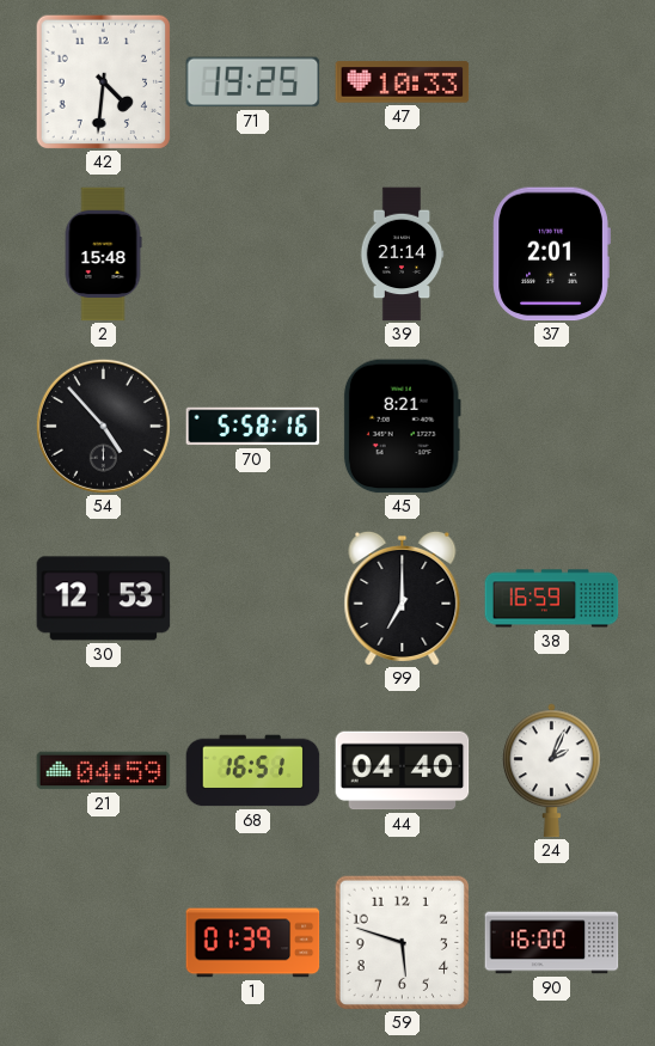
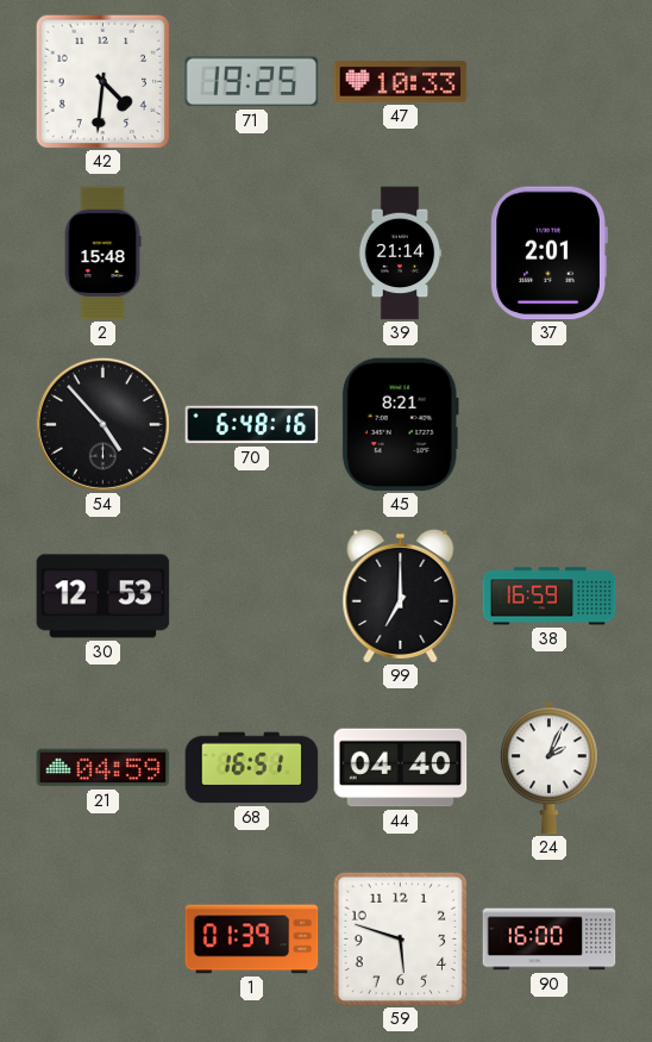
70: 5:58 -> 6:48
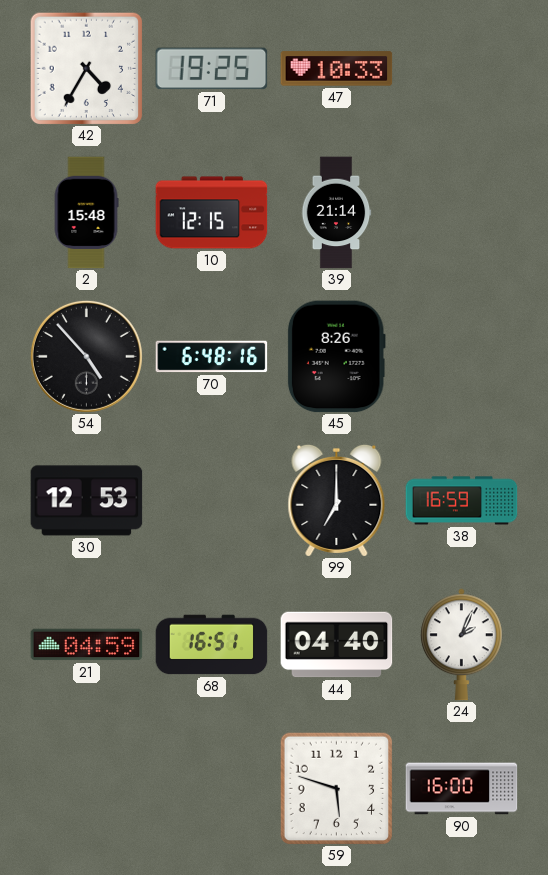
42: 4:31 -> 4:35
10: none -> 12:15
37: 2:01 -> none
45: 8:21 -> 8:26
1: 01:39 -> none
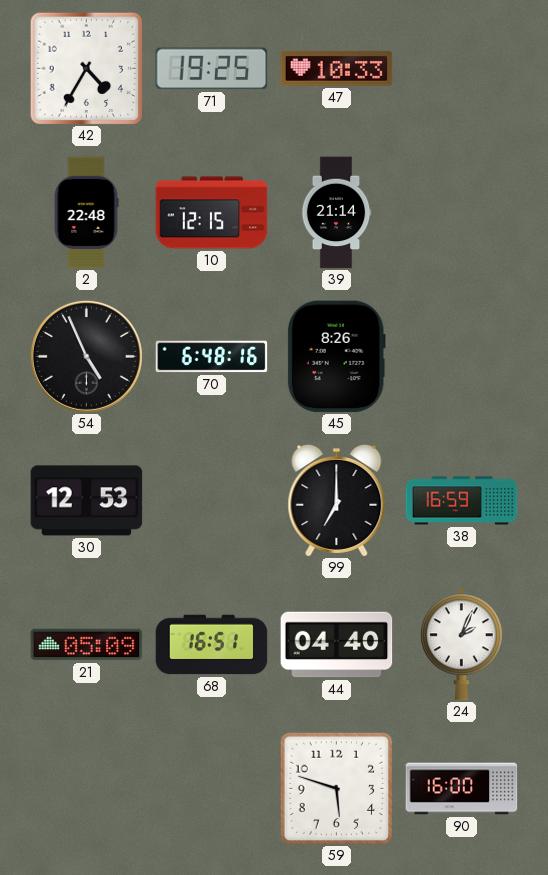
2: 15:48 -> 22:48
54: 4:53 -> 4:56
21: 04:59 -> 05:09
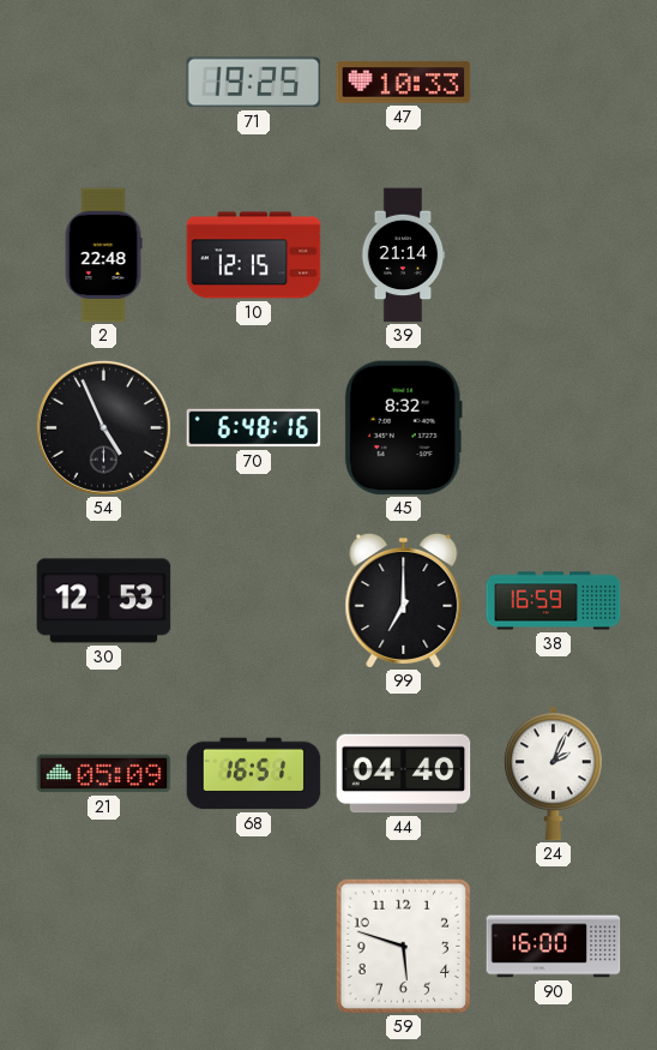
42: 4:35 -> none
45: 8:26 -> 8:32
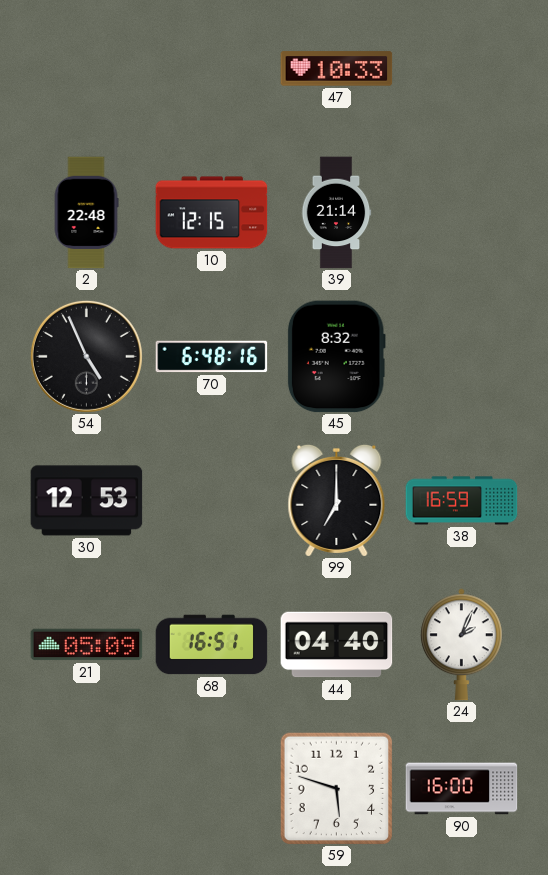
71: 19:25 -> none
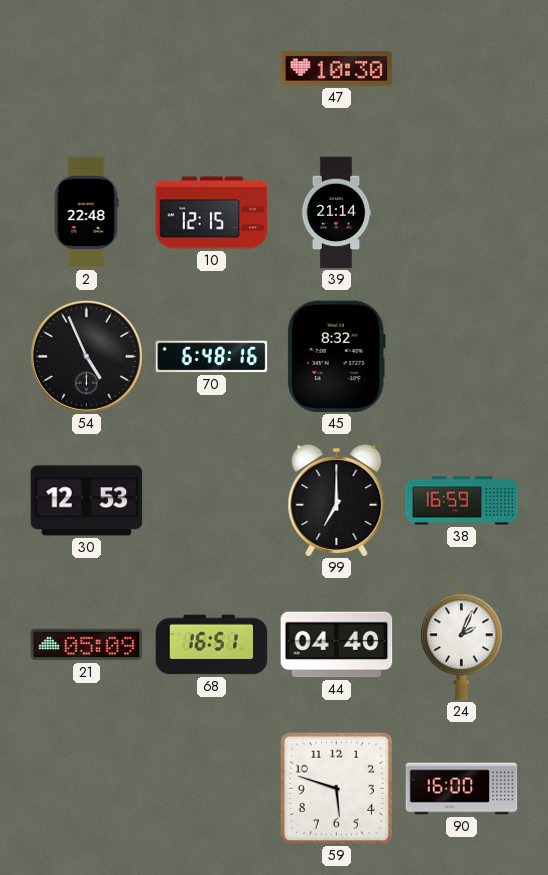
47: 10:33 -> 10:30
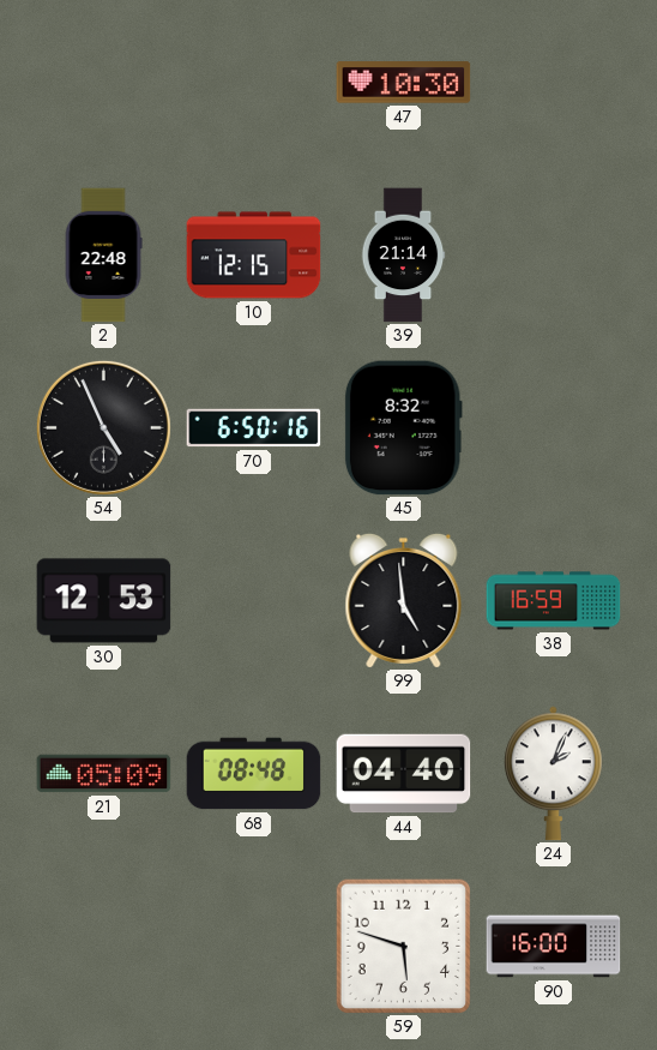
70: 6:48 -> 6:50
99: 7:00 -> 4:59
68: 16:51 -> 08:48
